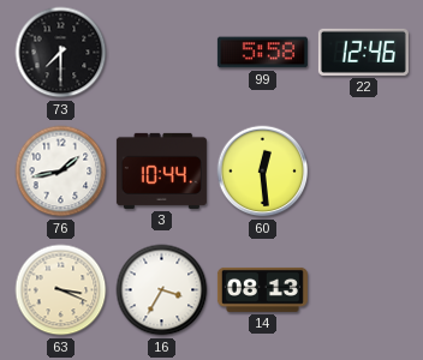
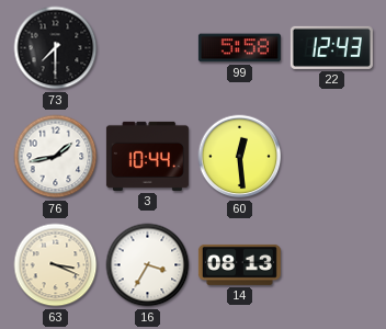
22: 12:46 -> 12:43
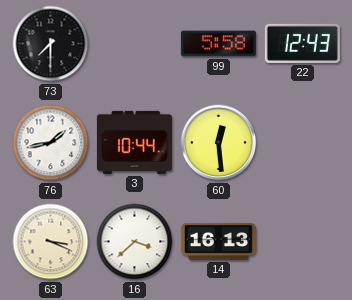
16: 3:35 -> 3:38
14: 08:13 -> 16:13
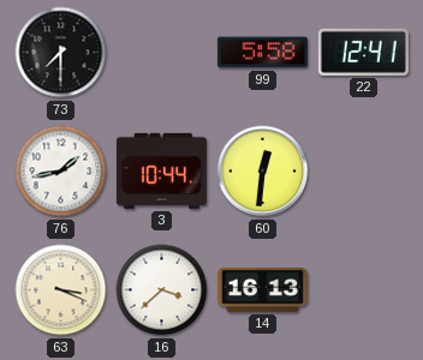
22: 12:43 -> 12:41
60: 12:29 -> 12:31
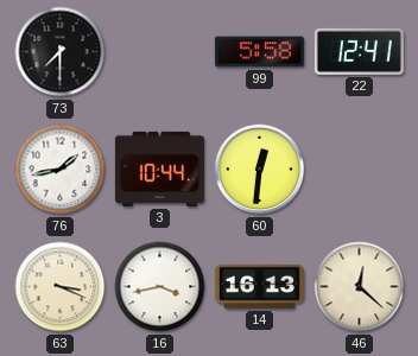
16: 3:38 -> 3:43
46: none -> 12:22
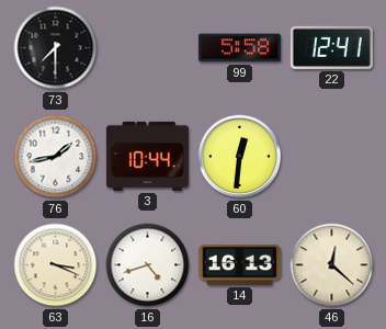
16: 3:43 -> 4:42
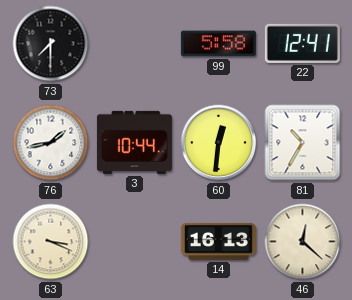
81: none -> 10:35
16: 4:42 -> none
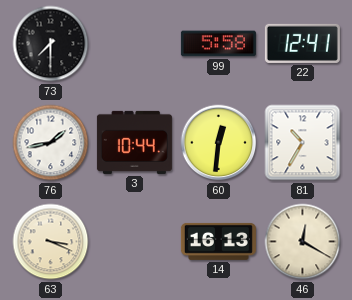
46: 12:22 -> 12:20
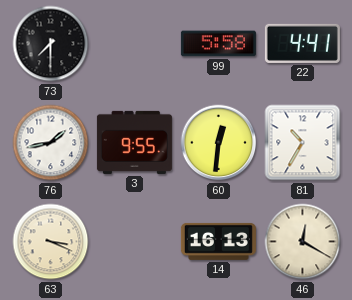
22: 12:41 -> 4:41
3: 10:44 -> 9:55
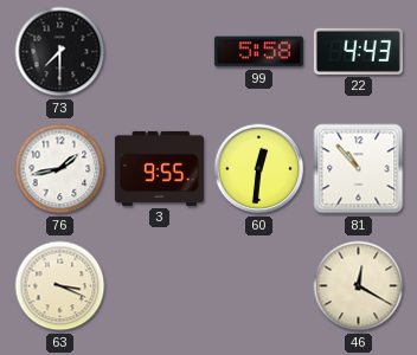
22: 4:41 -> 4:43
81: 10:35 -> 10:53
14: 16:13 -> none
